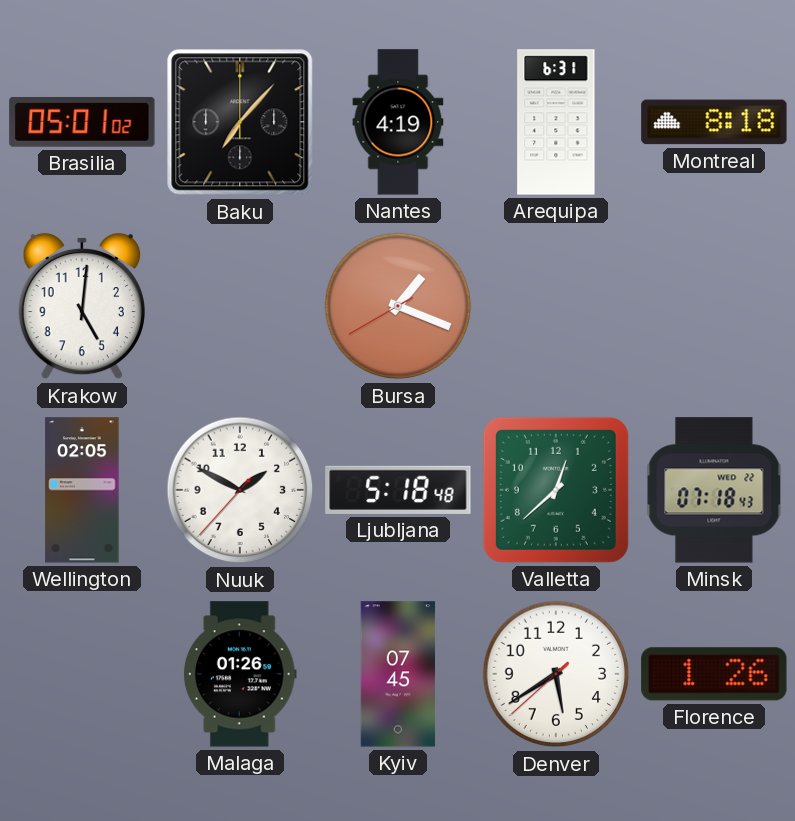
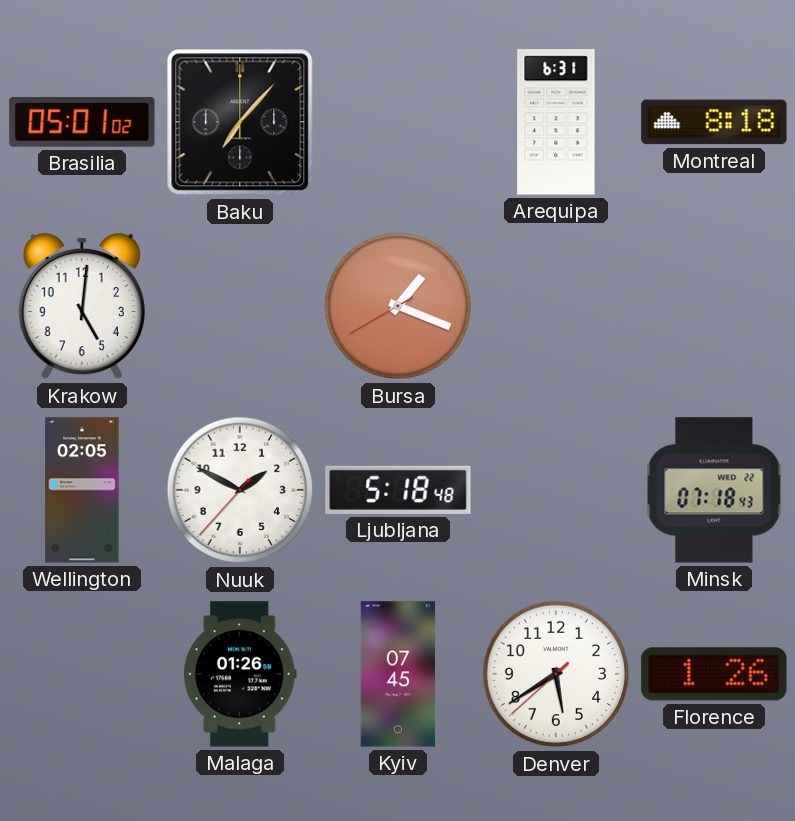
Nantes: 4:19 -> none
Valletta: 12:38 -> none
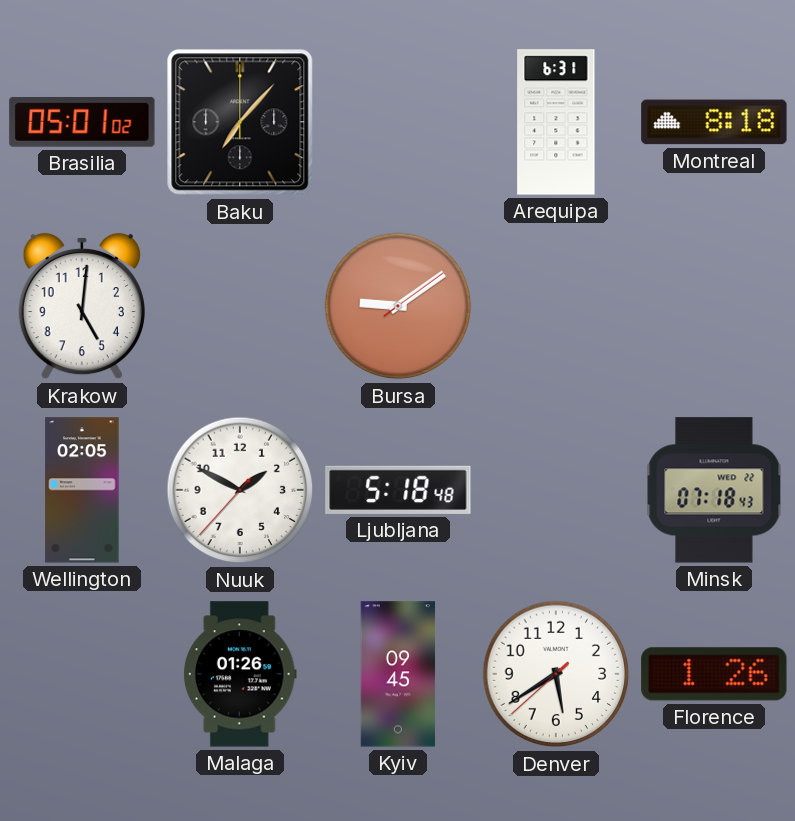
Bursa: 1:18 -> 9:09
Kyiv: 07:45 -> 09:45
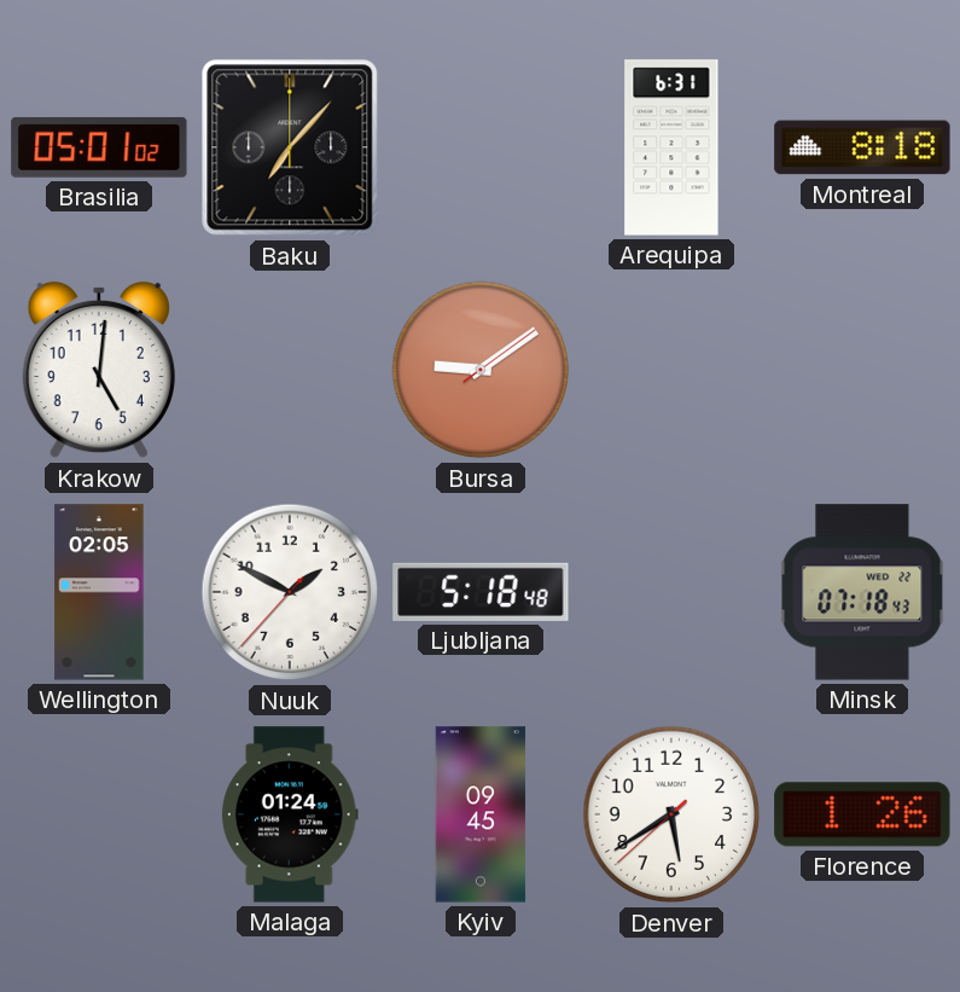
Malaga: 01:26 -> 01:24
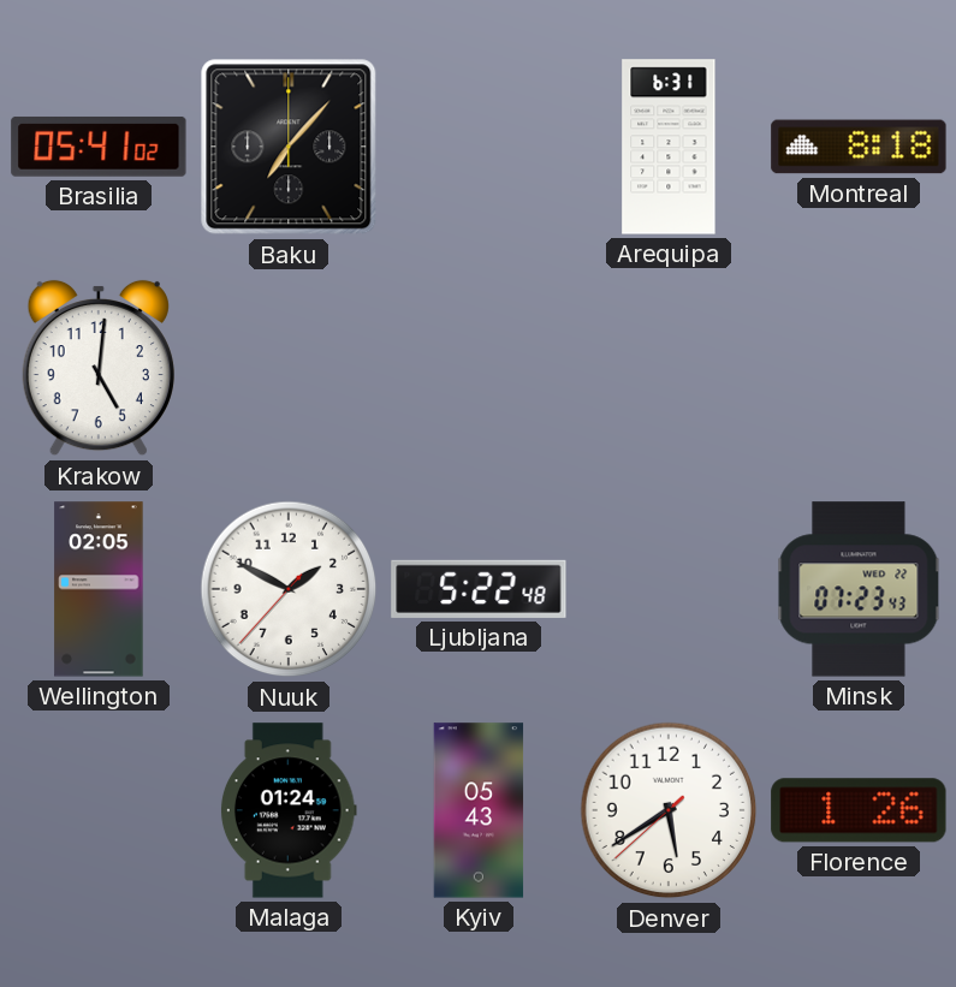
Brasilia: 05:01 -> 05:41
Bursa: 9:09 -> none
Ljubljana: 5:18 -> 5:22
Minsk: 07:18 -> 07:23
Kyiv: 09:45 -> 05:43
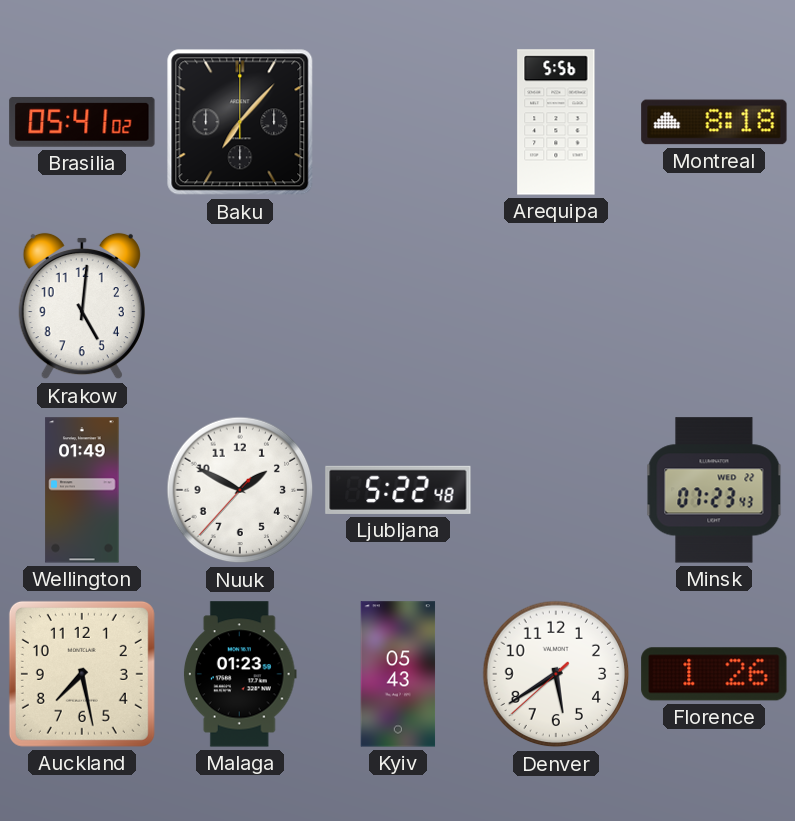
Arequipa: 6:31 -> 5:56
Wellington: 02:05 -> 01:49
Auckland: none -> 7:28
Malaga: 01:24 -> 01:23
